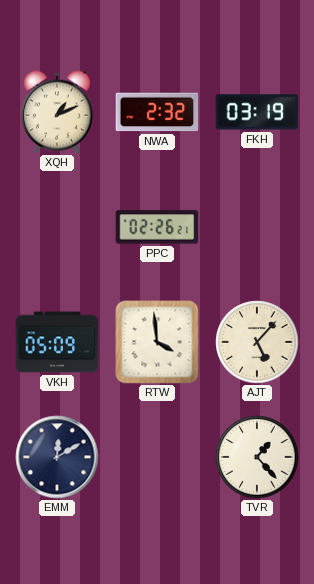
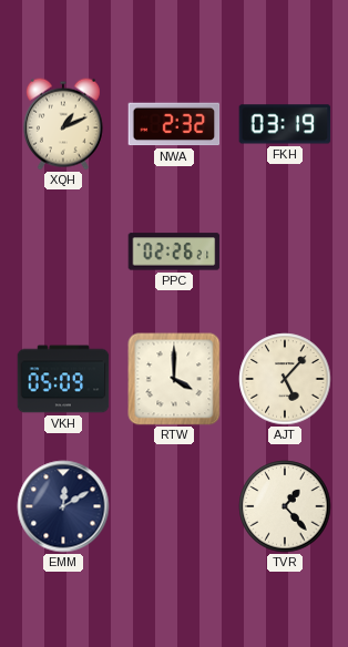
RTW: 3:59 -> 4:00
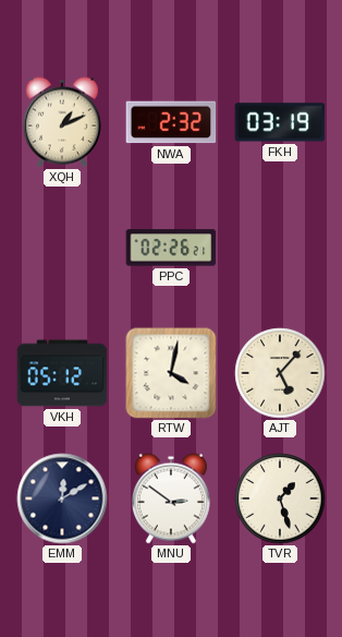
VKH: 05:09 -> 05:12
RTW: 4:00 -> 4:02
MNU: none -> 2:51
TVR: 1:23 -> 1:27
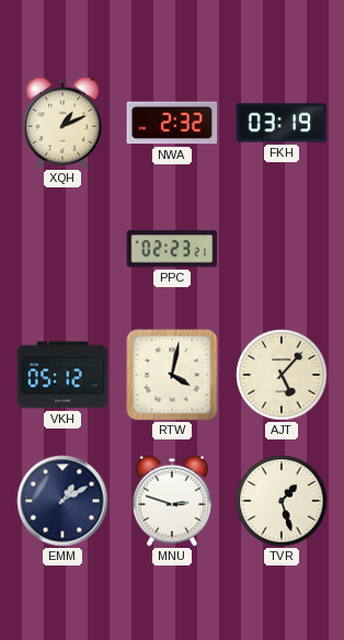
PPC: 02:26 -> 02:23
EMM: 12:10 -> 1:10
MNU: 2:51 -> 2:48
